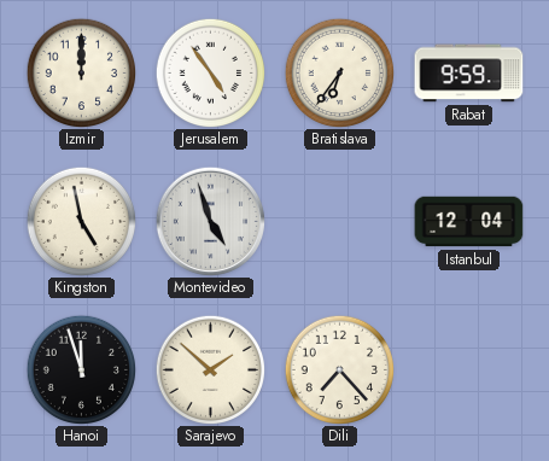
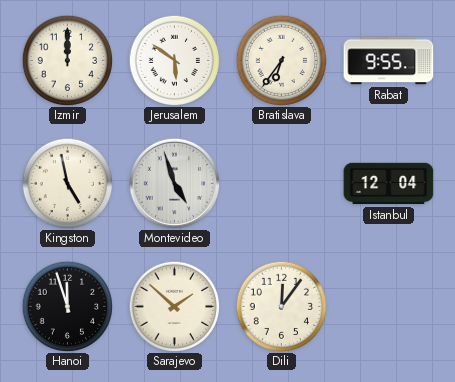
Jerusalem: 4:54 -> 5:51
Rabat: 9:59 -> 9:55
Dili: 7:23 -> 12:06
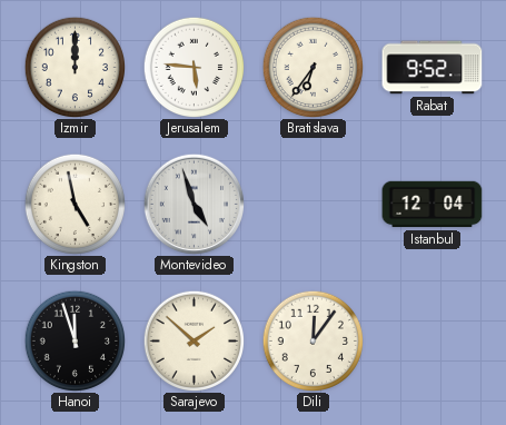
Jerusalem: 5:51 -> 5:46
Rabat: 9:55 -> 9:52
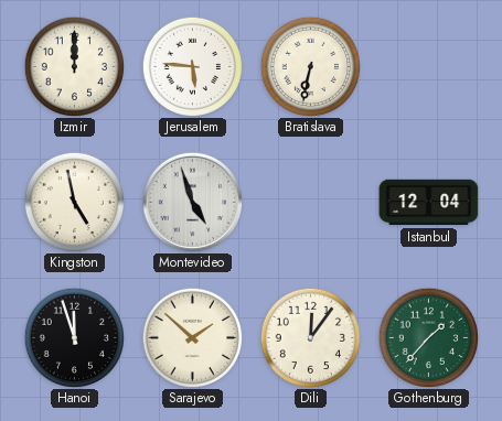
Bratislava: 6:36 -> 6:32
Rabat: 9:52 -> none
Gothenburg: none -> 1:37
